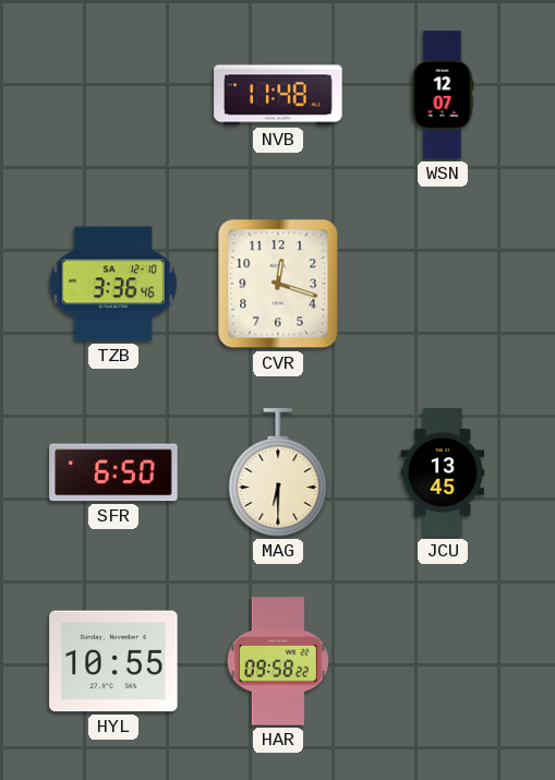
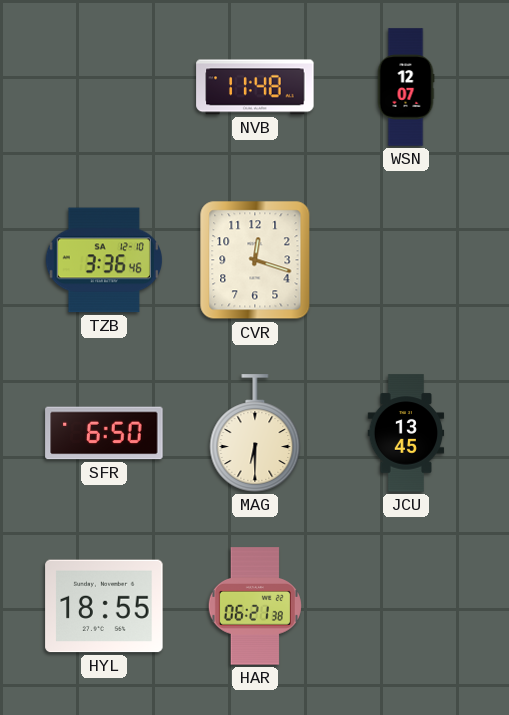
HYL: 10:55 -> 18:55
HAR: 09:58 -> 06:21
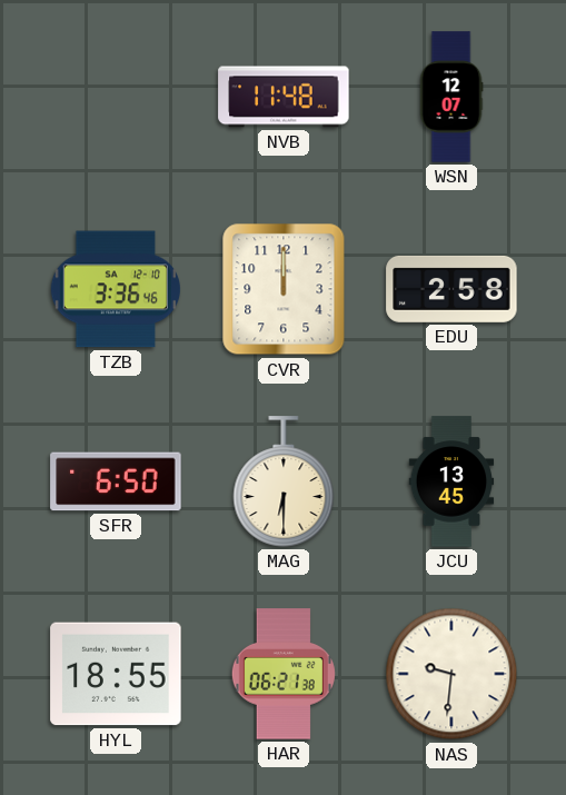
CVR: 12:18 -> 12:00
EDU: none -> 2:58
NAS: none -> 9:31
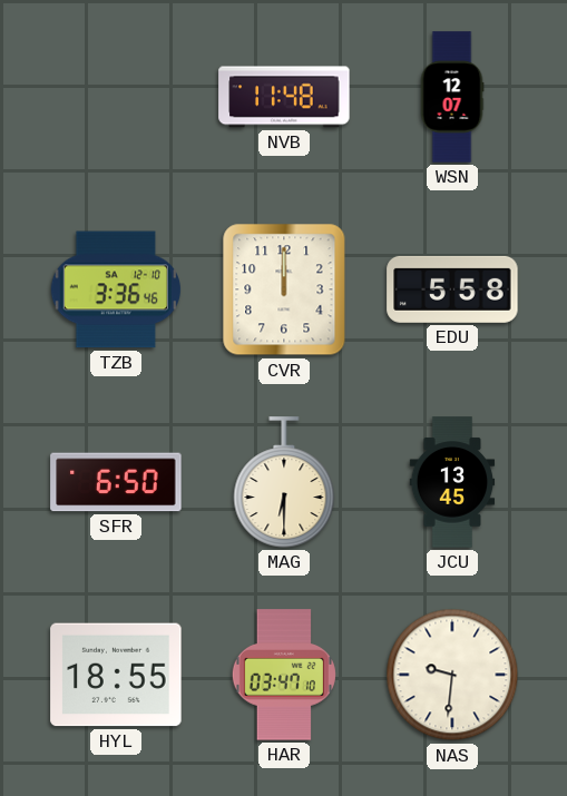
EDU: 2:58 -> 5:58
HAR: 06:21 -> 03:47
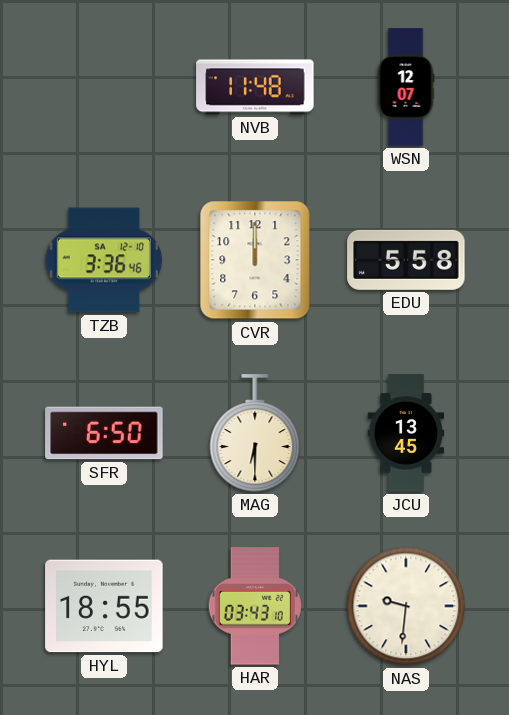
HAR: 03:47 -> 03:43
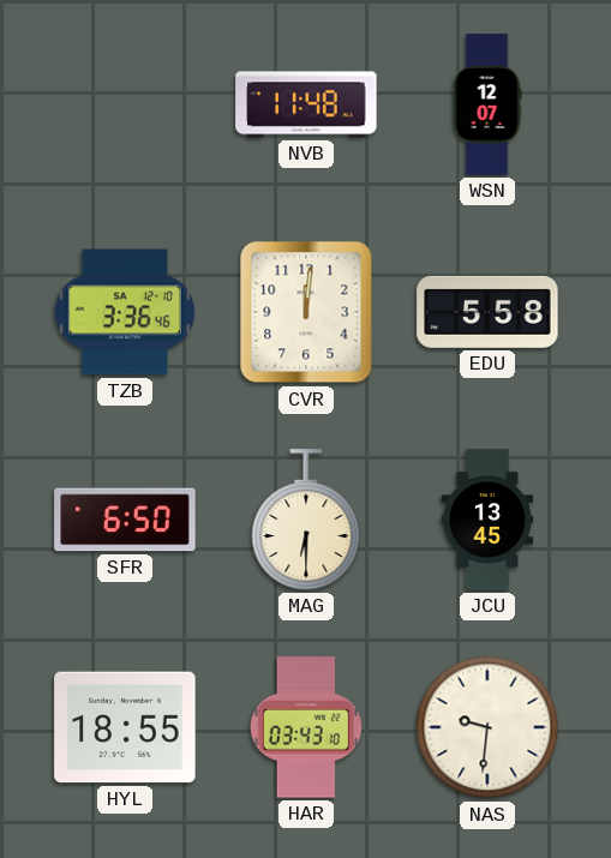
CVR: 12:00 -> 12:01
